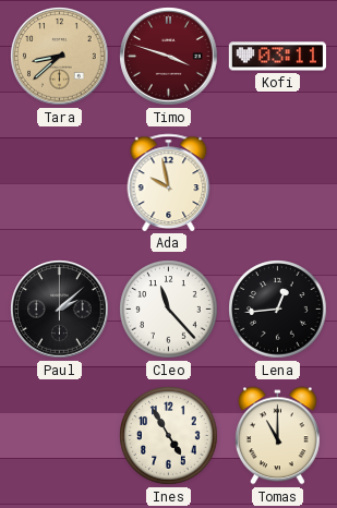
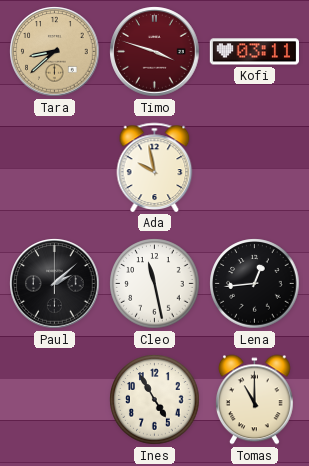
Cleo: 11:23 -> 11:28
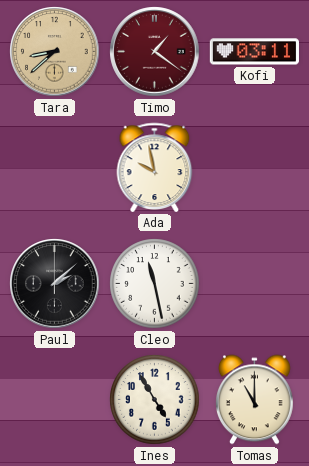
Timo: 3:48 -> 1:21
Lena: 12:44 -> none
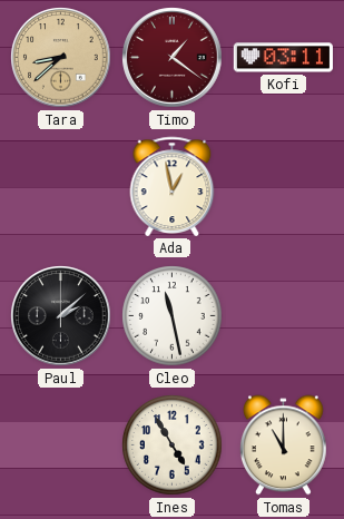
Ada: 9:58 -> 12:58
